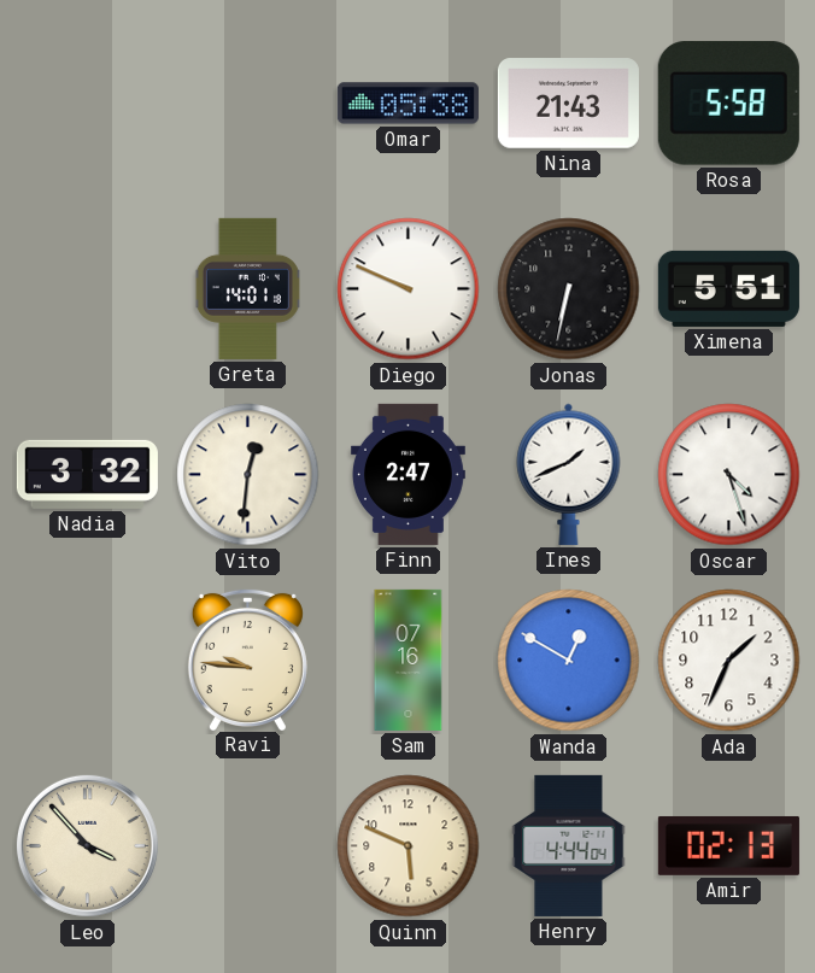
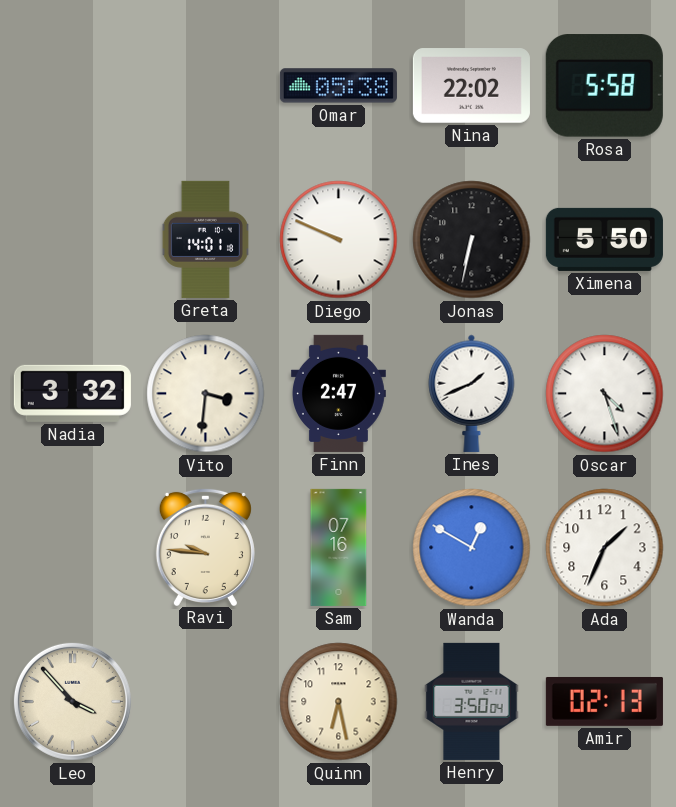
Nina: 21:43 -> 22:02
Ximena: 5:51 -> 5:50
Vito: 12:31 -> 3:31
Quinn: 5:49 -> 6:28
Henry: 4:44 -> 3:50
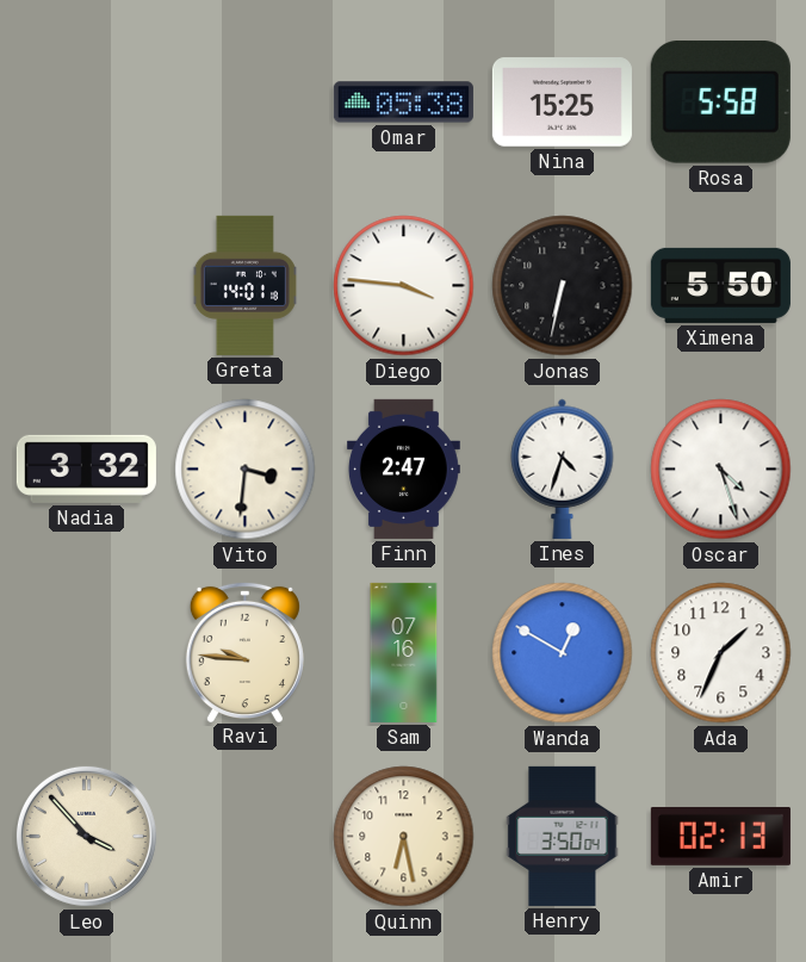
Nina: 22:02 -> 15:25
Diego: 9:49 -> 3:46
Ines: 1:41 -> 4:33
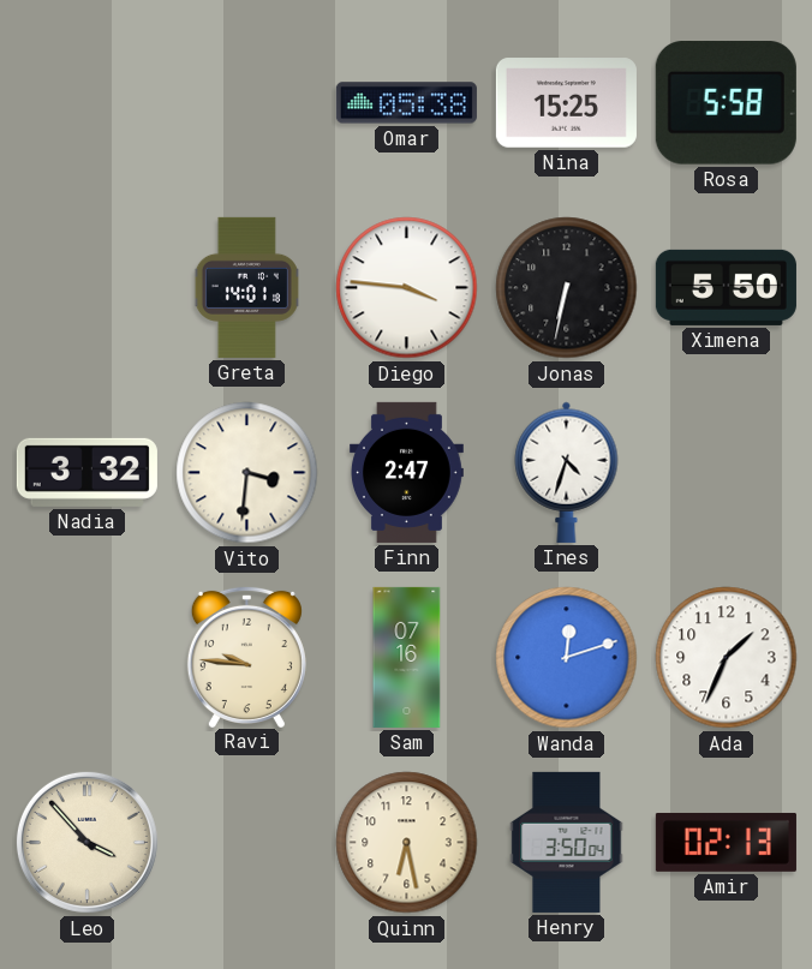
Oscar: 4:27 -> none
Wanda: 12:50 -> 12:12
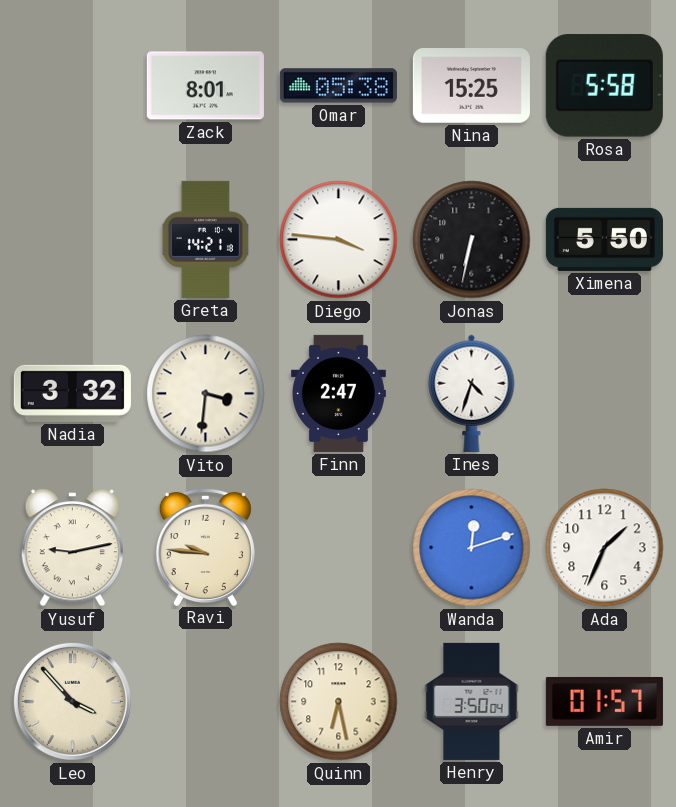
Zack: none -> 8:01
Greta: 14:01 -> 14:21
Yusuf: none -> 9:13
Sam: 07:16 -> none
Amir: 02:13 -> 01:57
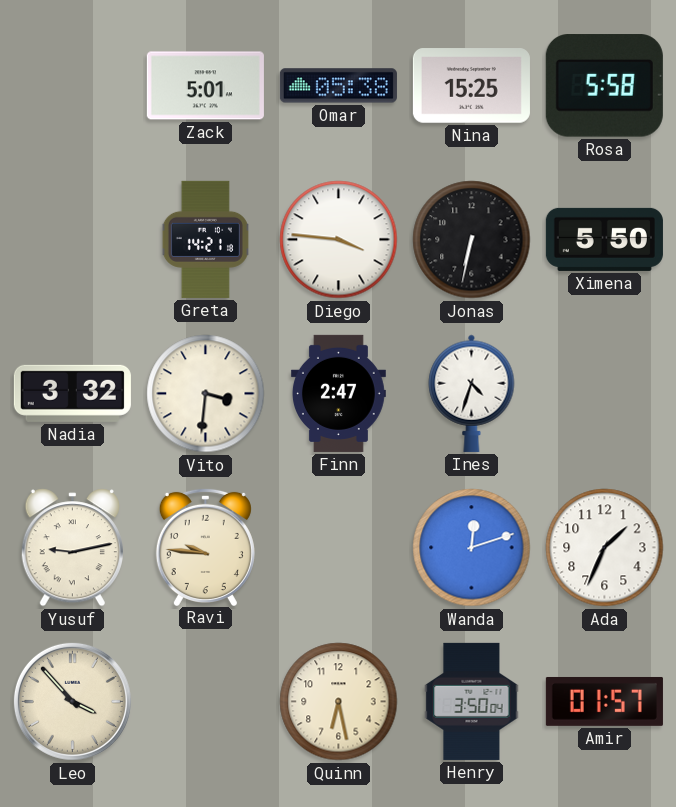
Zack: 8:01 -> 5:01
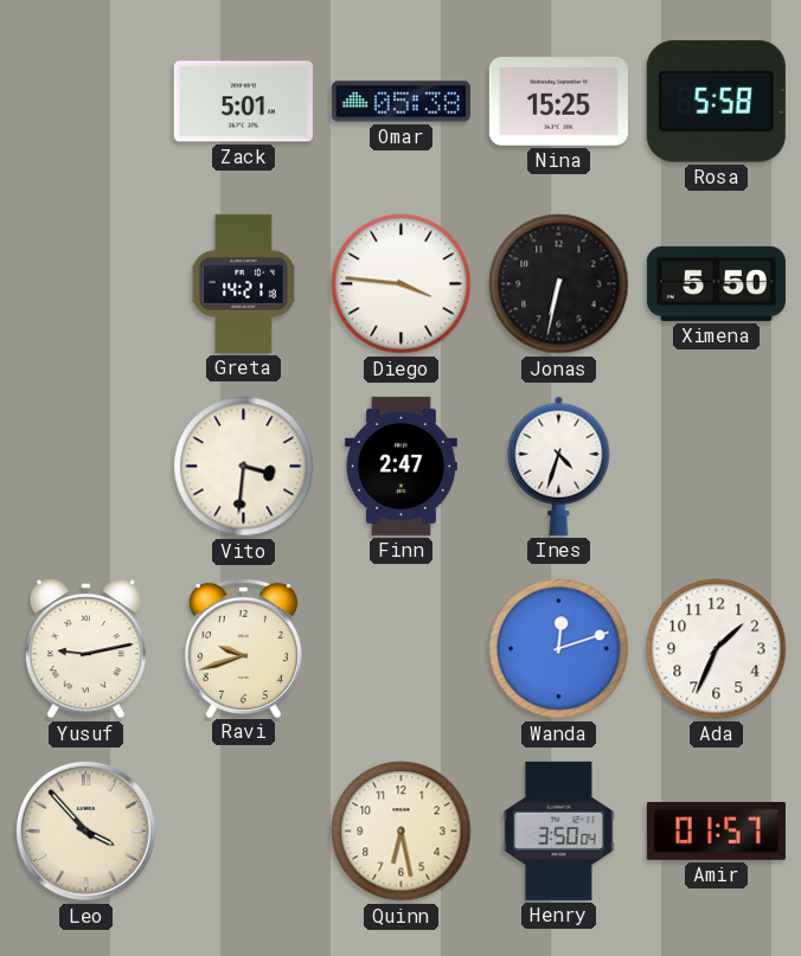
Nadia: 3:32 -> none
Ravi: 9:46 -> 9:42
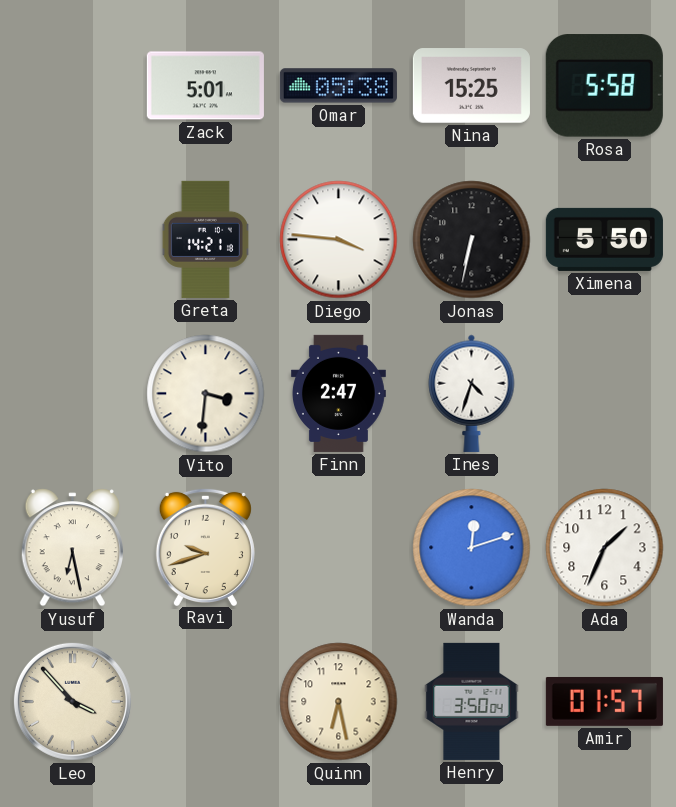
Yusuf: 9:13 -> 6:28
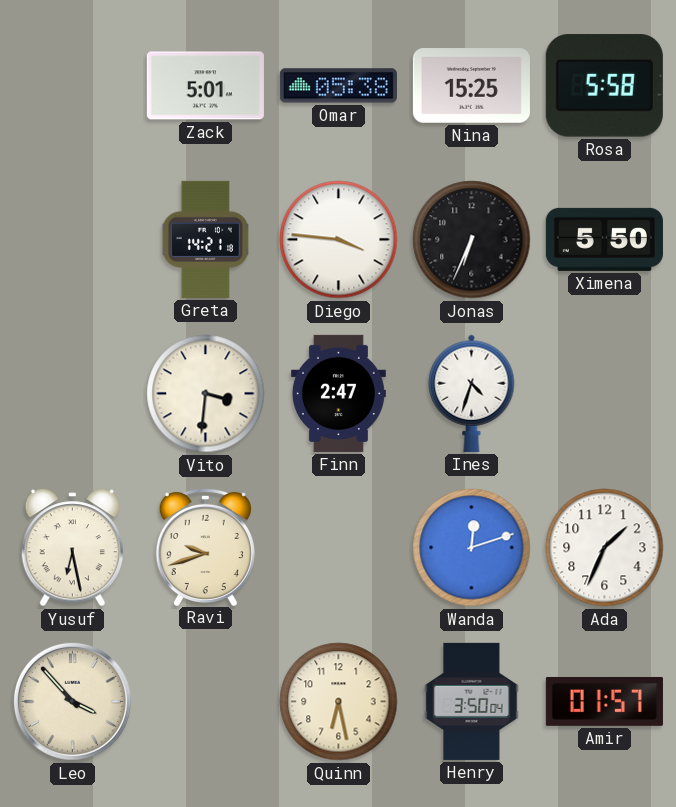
Jonas: 6:32 -> 6:34
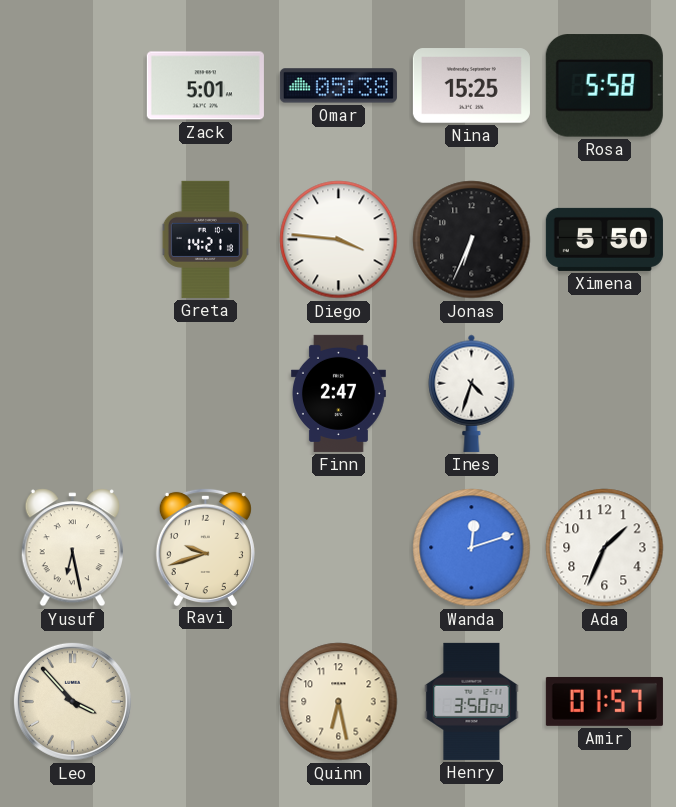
Vito: 3:31 -> none
